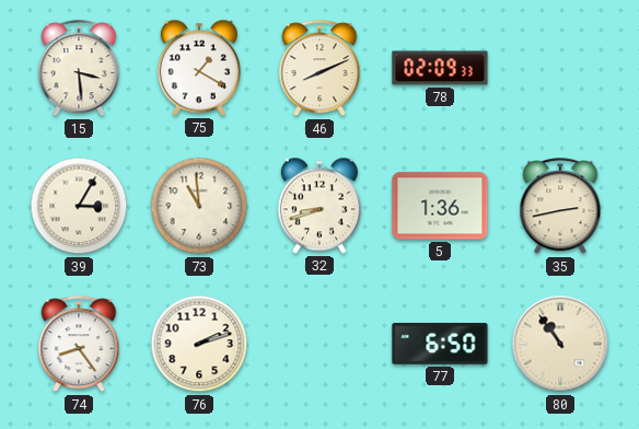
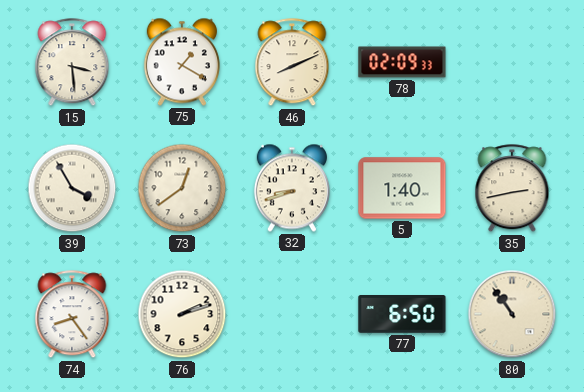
39: 3:05 -> 3:55
73: 10:59 -> 12:39
5: 1:36 -> 1:40
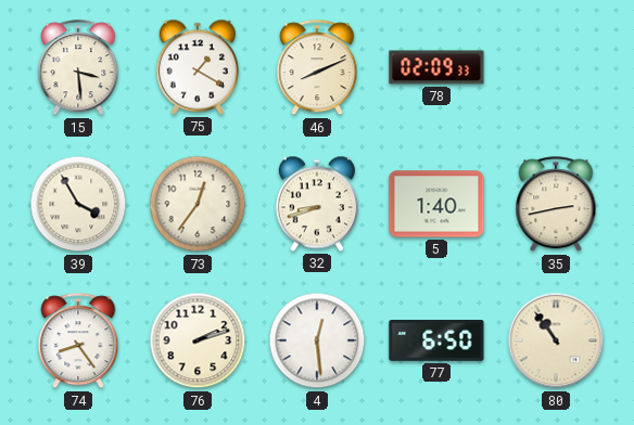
73: 12:39 -> 12:36
4: none -> 12:29
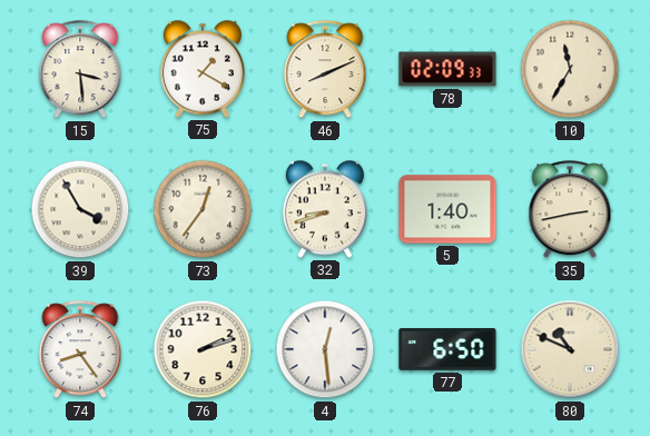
10: none -> 11:35
80: 10:54 -> 10:49
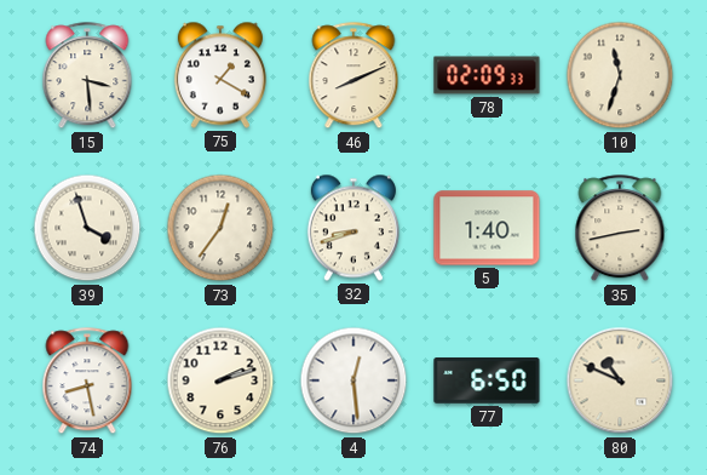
10: 11:35 -> 11:33
39: 3:55 -> 3:57
74: 8:24 -> 8:28
